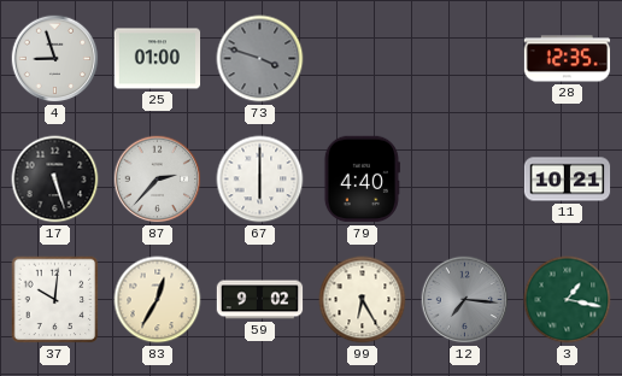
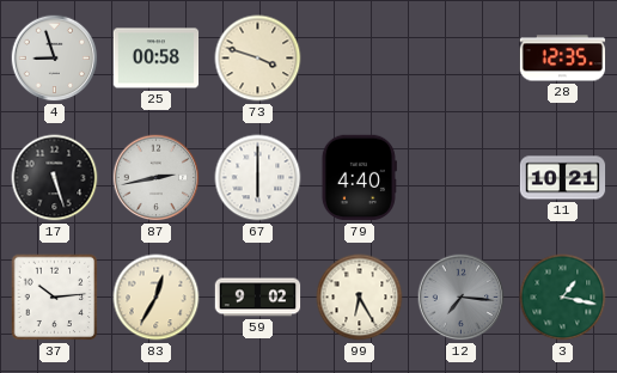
25: 01:00 -> 00:58
73 dial: grey -> cream
87: 2:37 -> 2:43
37: 10:01 -> 10:14
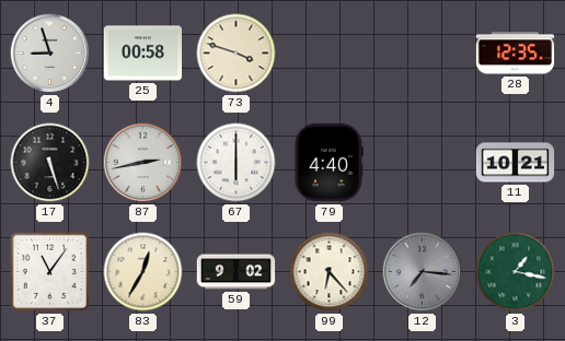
37: 10:14 -> 11:06
99: 6:25 -> 6:23
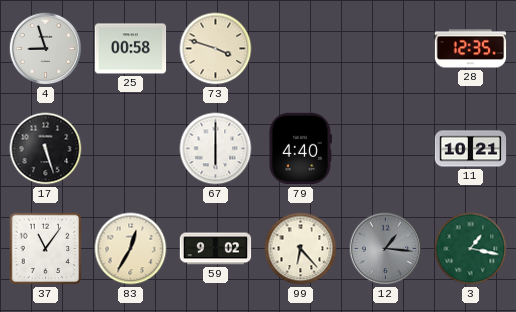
87: 2:43 -> none
12: 7:16 -> 1:16
